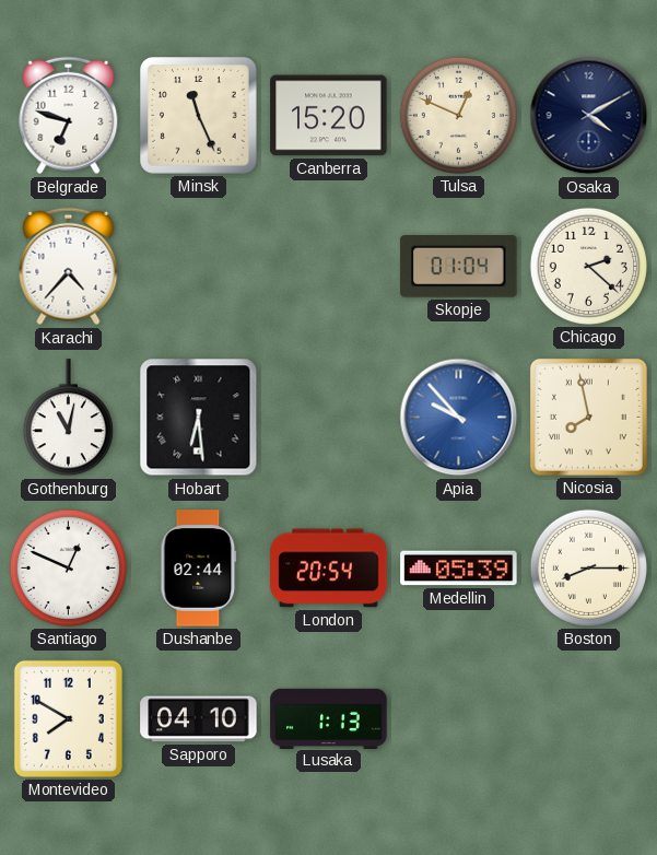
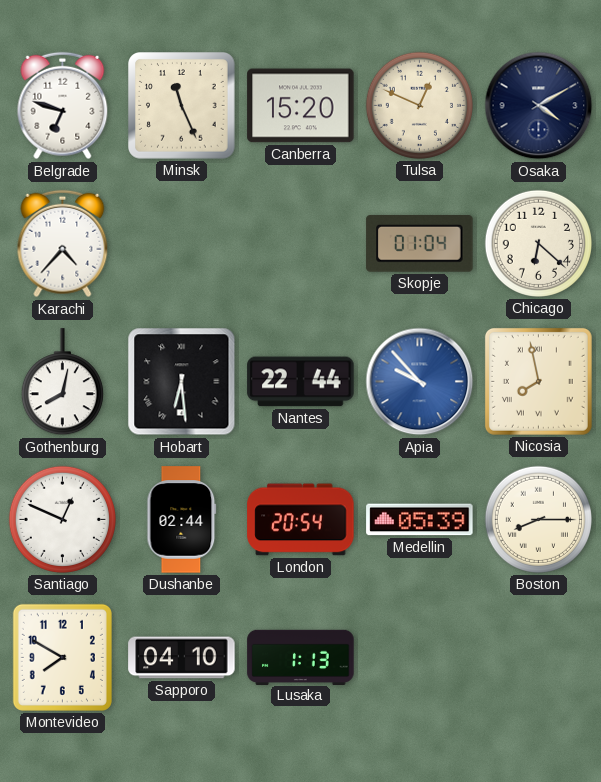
Chicago: 2:22 -> 6:22
Gothenburg: 11:02 -> 8:02
Nantes: none -> 22:44
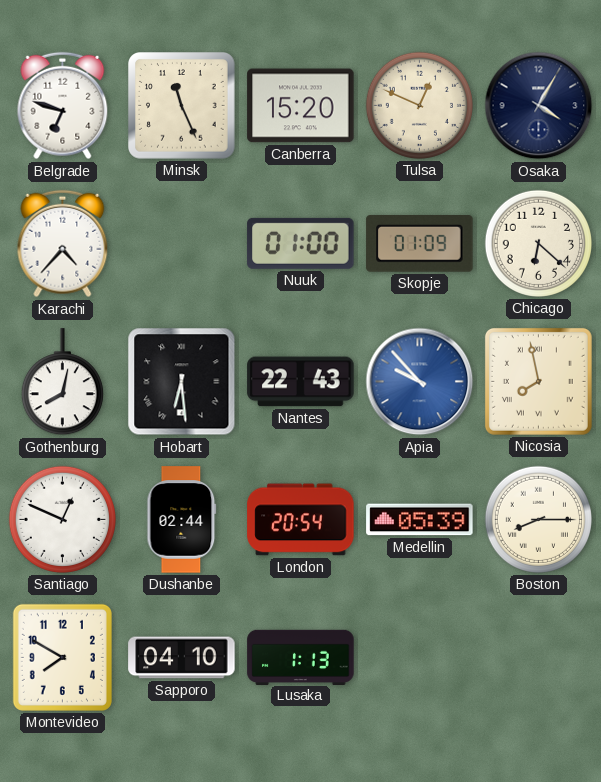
Osaka: 4:10 -> 4:05
Nuuk: none -> 01:00
Skopje: 01:04 -> 01:09
Nantes: 22:44 -> 22:43
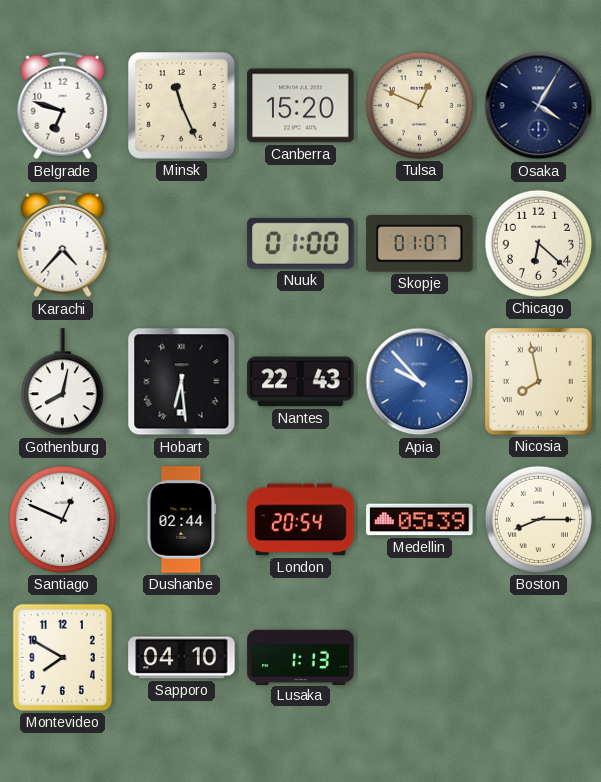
Skopje: 01:09 -> 01:07
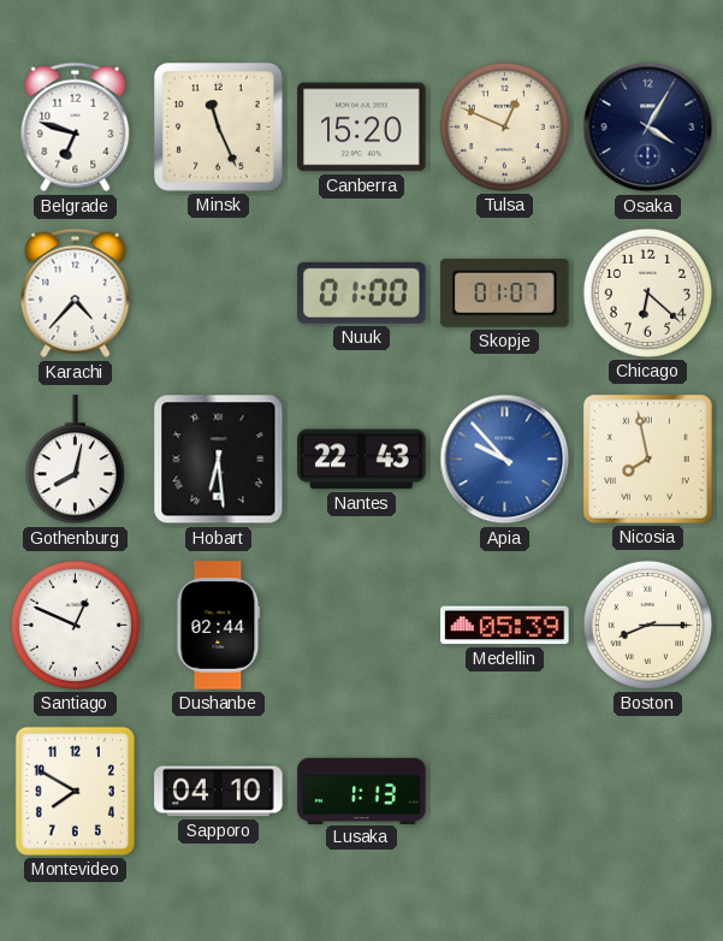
London: 20:54 -> none
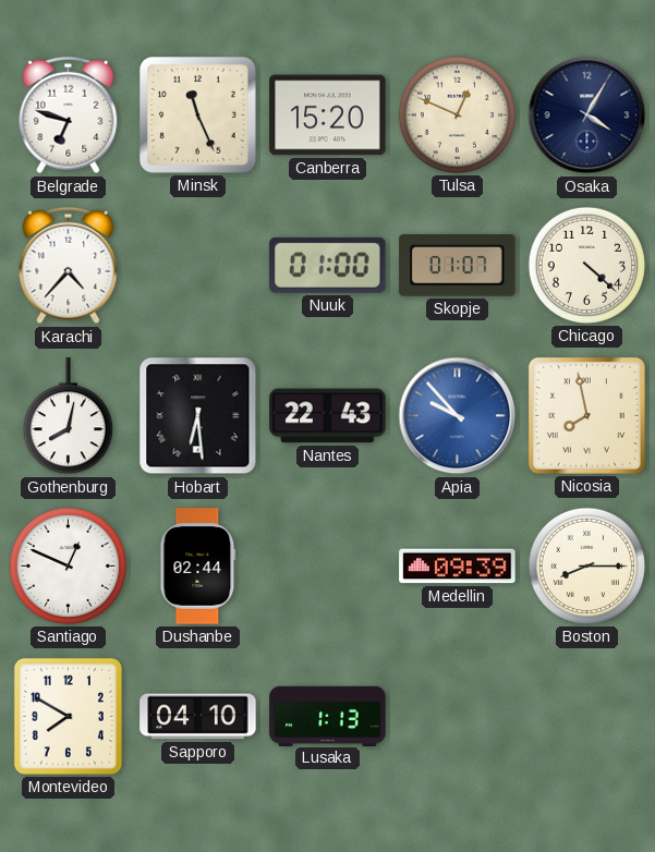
Chicago: 6:22 -> 4:22
Medellin: 05:39 -> 09:39
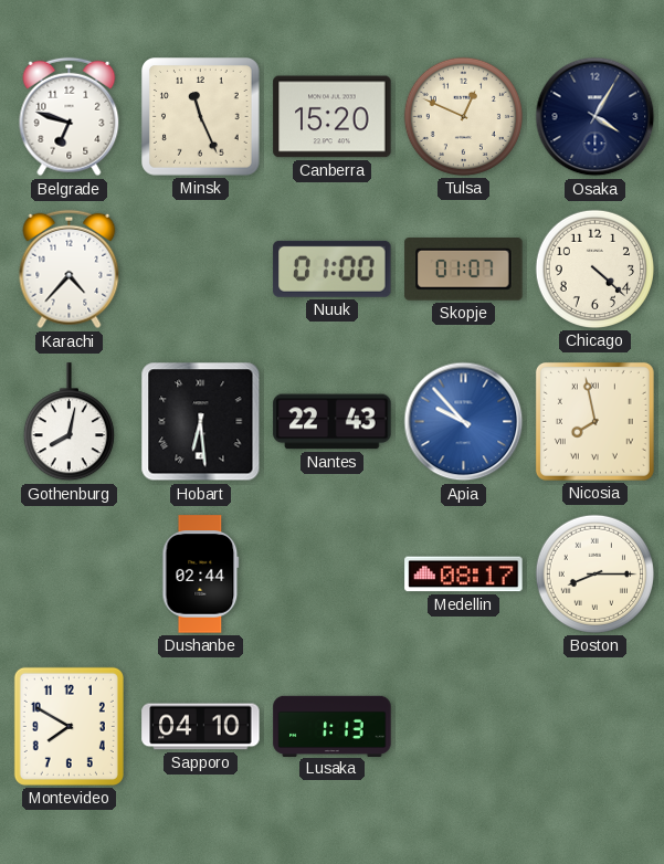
Santiago: 12:49 -> none
Medellin: 09:39 -> 08:17
